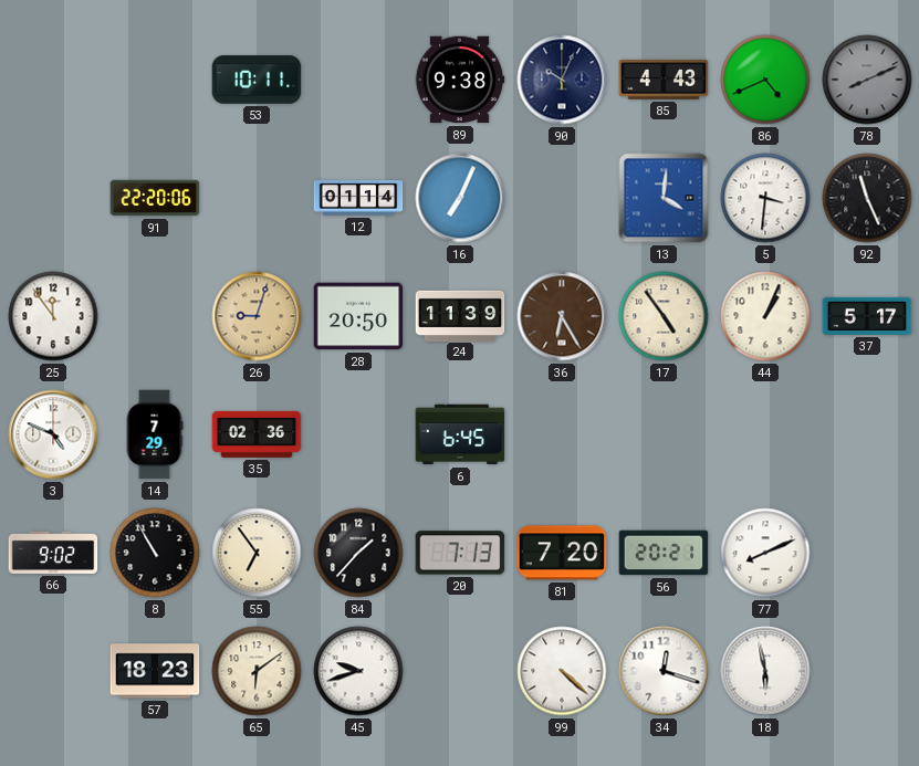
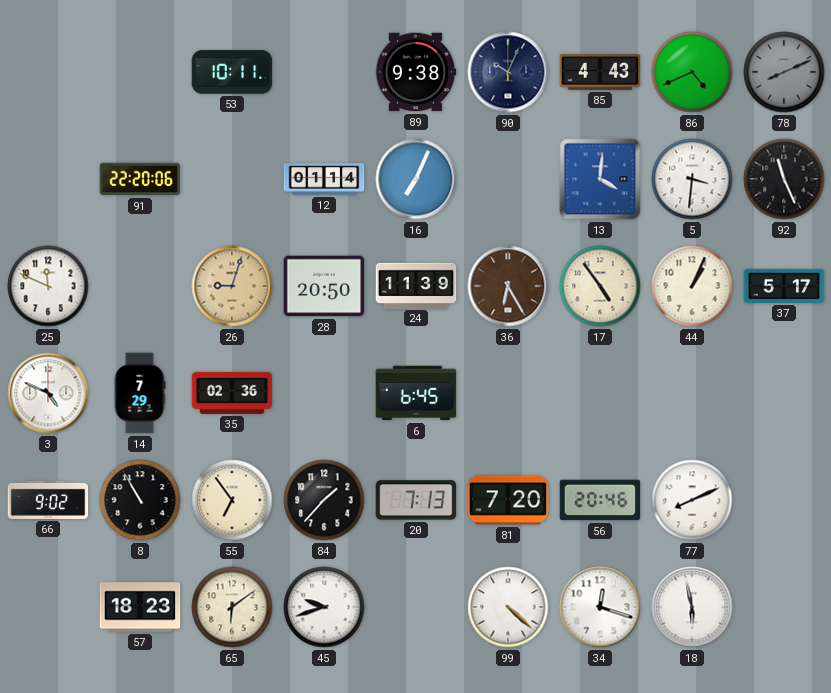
25: 11:54 -> 11:49
56: 20:21 -> 20:46
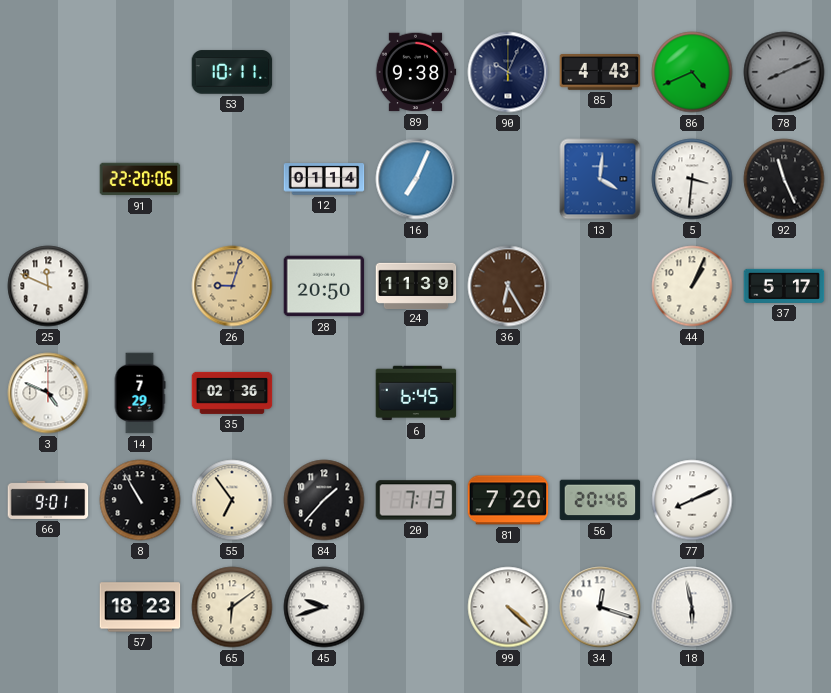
17: 4:54 -> none
66: 9:02 -> 9:01
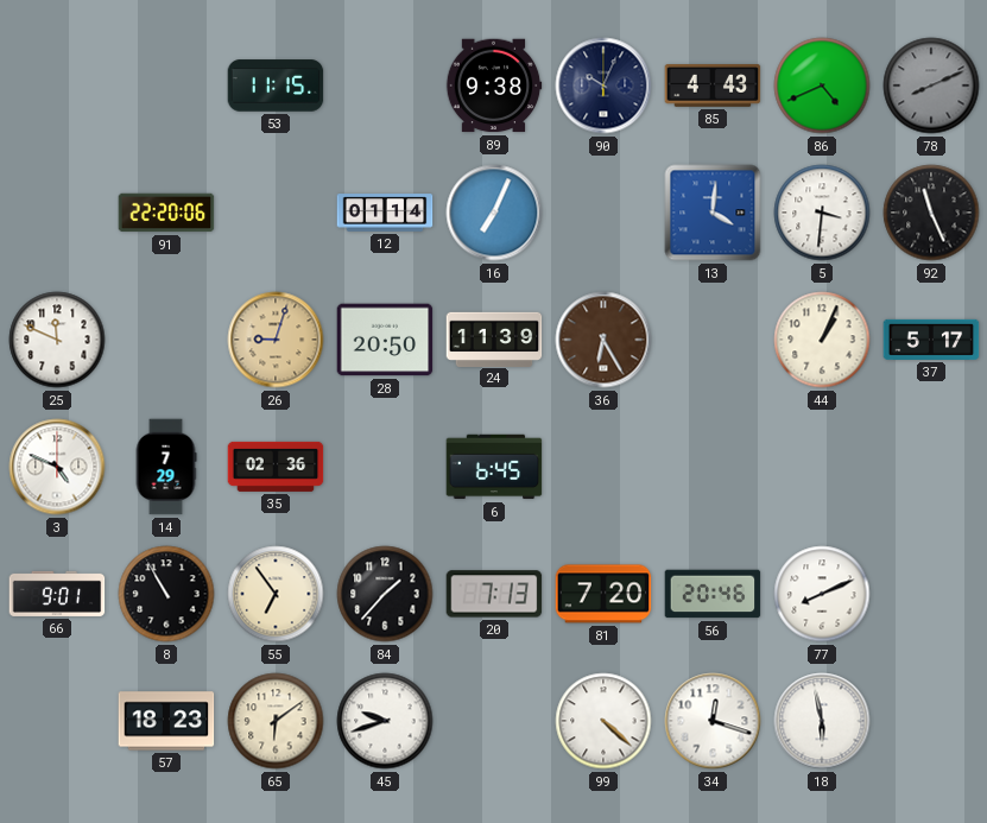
53: 10:11 -> 11:15
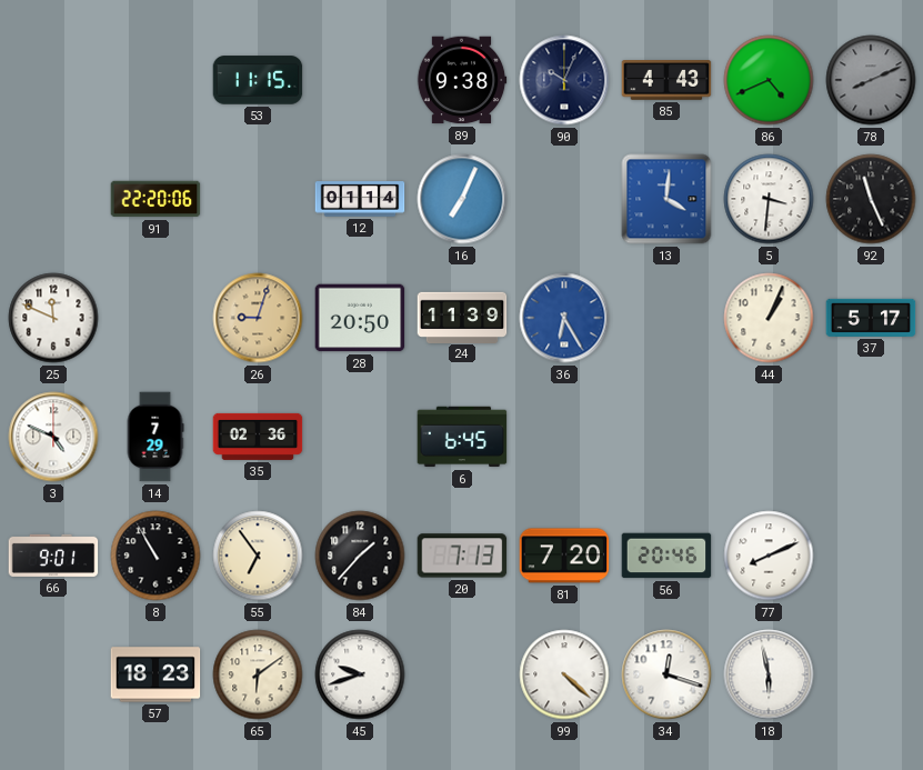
36 dial: brown -> blue
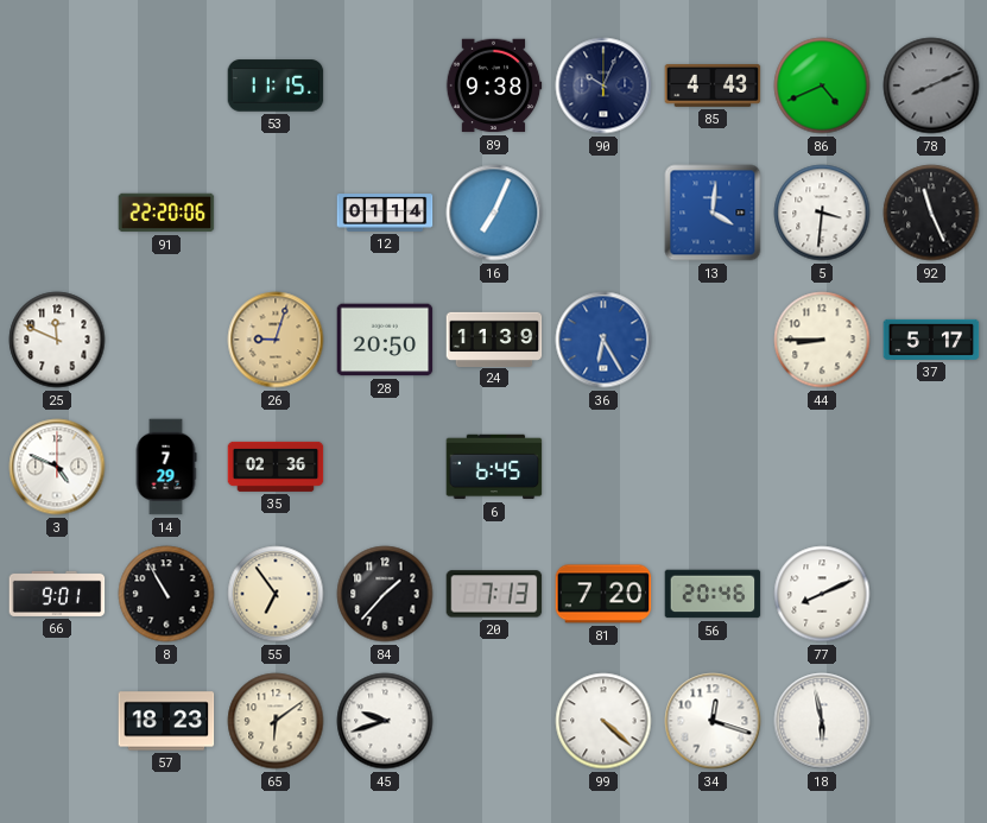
44: 1:04 -> 8:45
